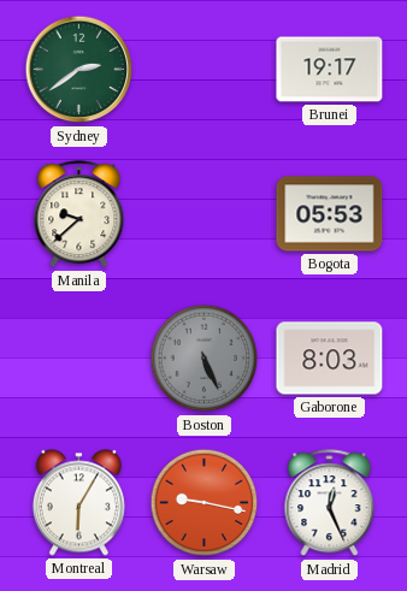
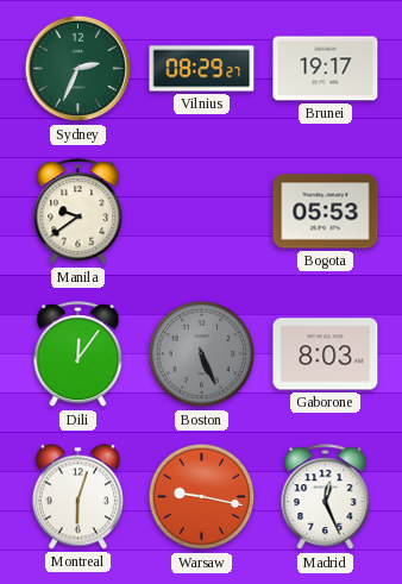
Sydney: 2:39 -> 2:34
Vilnius: none -> 08:29
Manila: 9:38 -> 9:39
Dili: none -> 12:06
Montreal: 6:05 -> 6:03
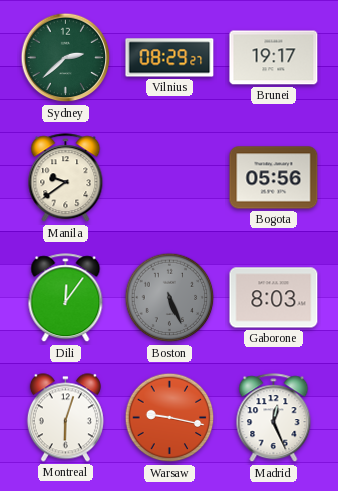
Sydney: 2:34 -> 2:38
Bogota: 05:53 -> 05:56
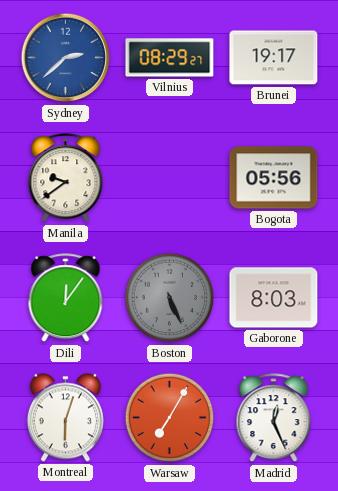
Sydney dial: green -> blue
Warsaw: 9:17 -> 7:05
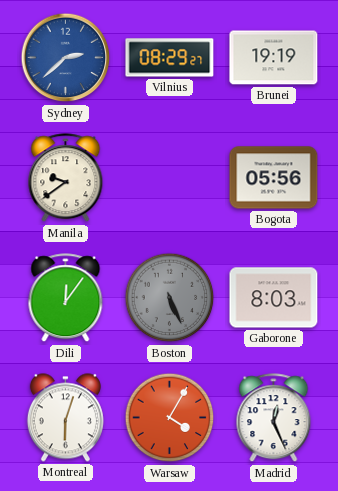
Brunei: 19:17 -> 19:19
Warsaw: 7:05 -> 4:05
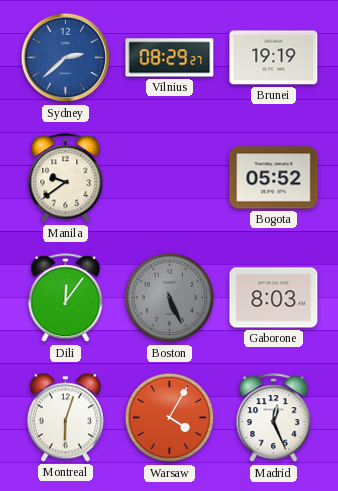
Bogota: 05:56 -> 05:52
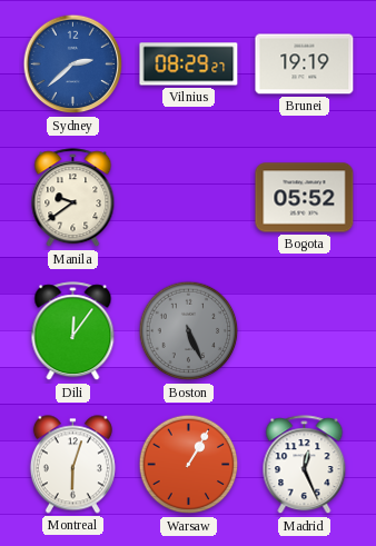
Gaborone: 8:03 -> none
Warsaw: 4:05 -> 1:05
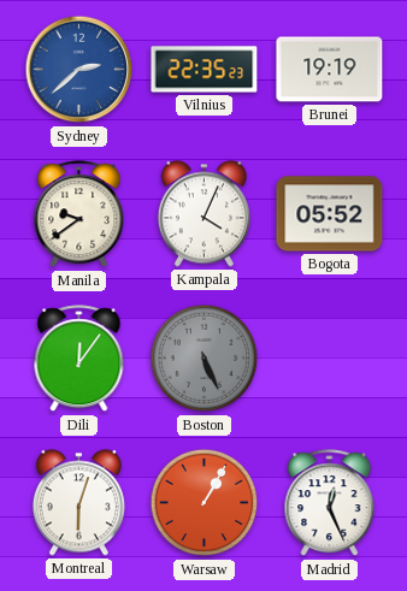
Vilnius: 08:29 -> 22:35
Kampala: none -> 4:04
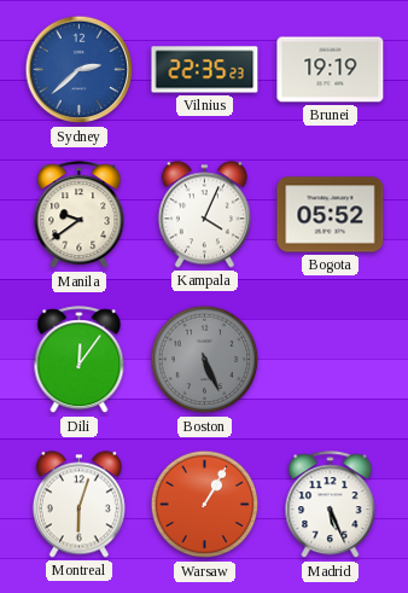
Madrid: 12:26 -> 5:26
